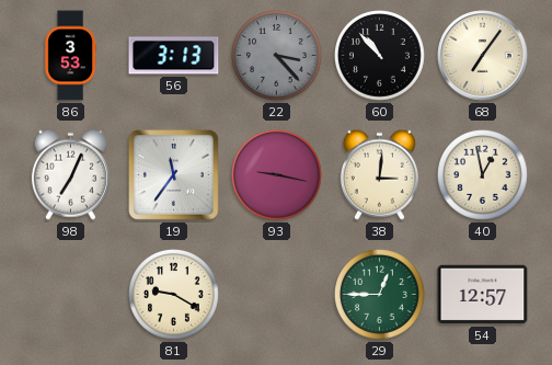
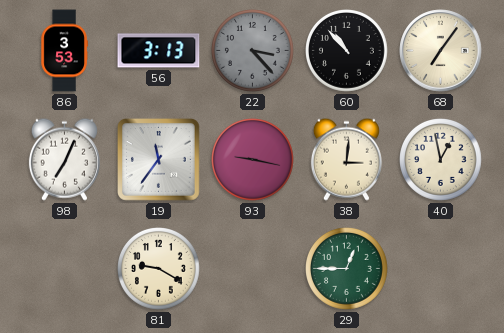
54: 12:57 -> none
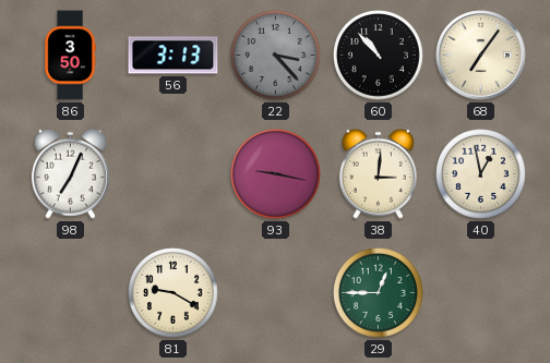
86: 3:53 -> 3:50
19: 11:36 -> none
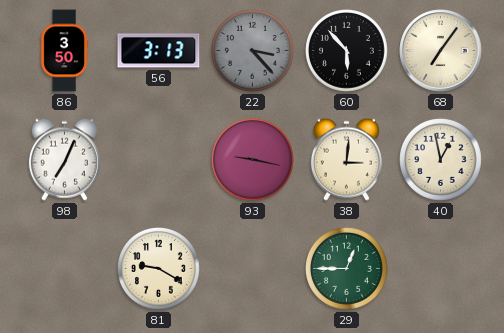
60: 10:53 -> 5:53
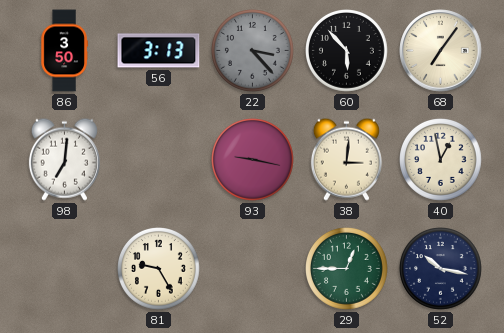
98: 7:04 -> 7:01
81: 9:20 -> 9:25
52: none -> 10:17
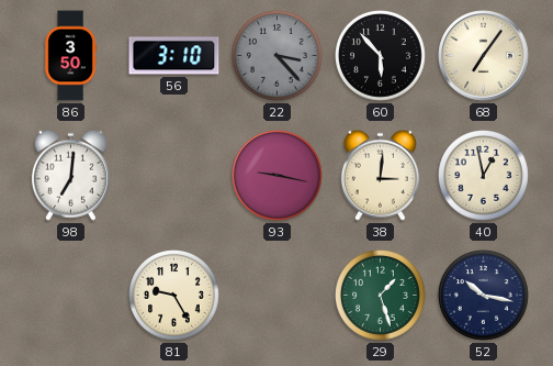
56: 3:13 -> 3:10
29: 12:45 -> 1:27
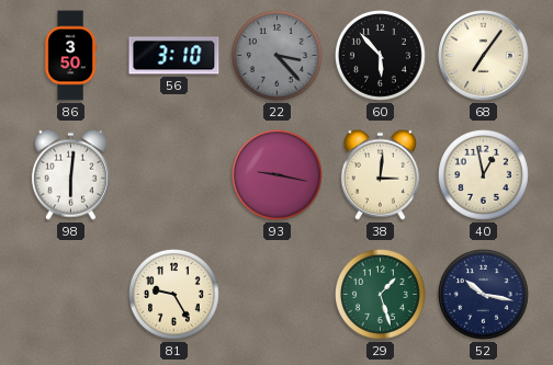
98: 7:01 -> 6:01
